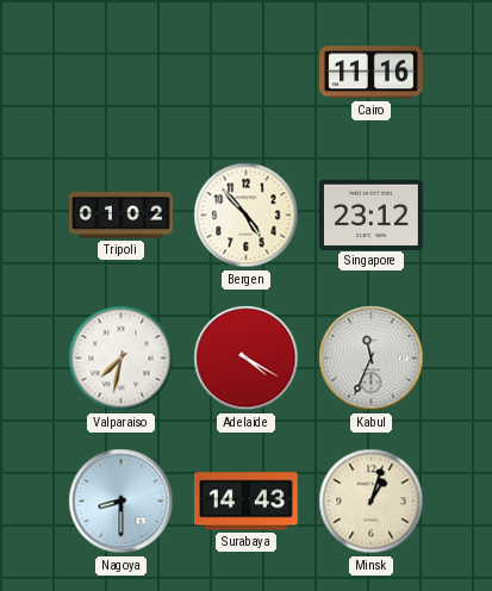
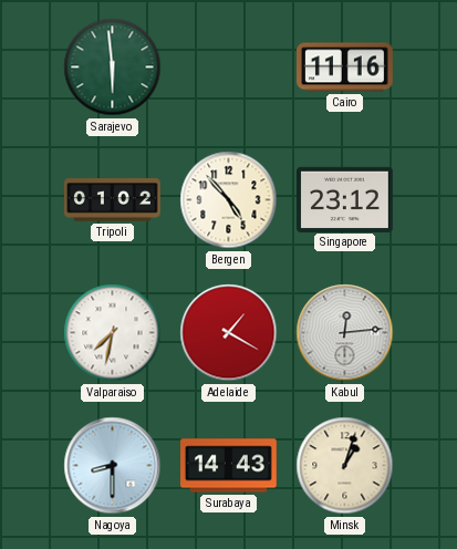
Sarajevo: none -> 5:59
Adelaide: 4:20 -> 1:20
Kabul: 11:34 -> 12:14
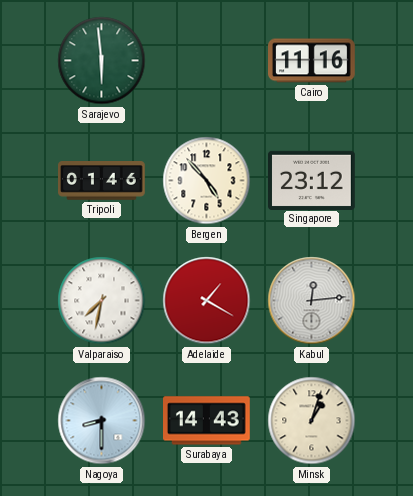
Tripoli: 01:02 -> 01:46
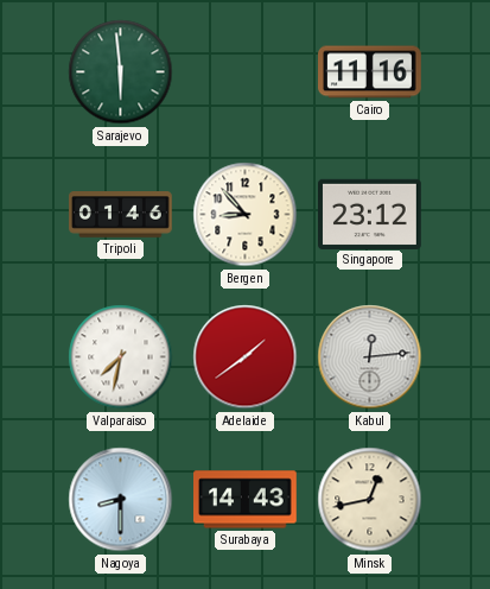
Bergen: 4:53 -> 8:53
Adelaide: 1:20 -> 1:39
Minsk: 1:03 -> 12:43
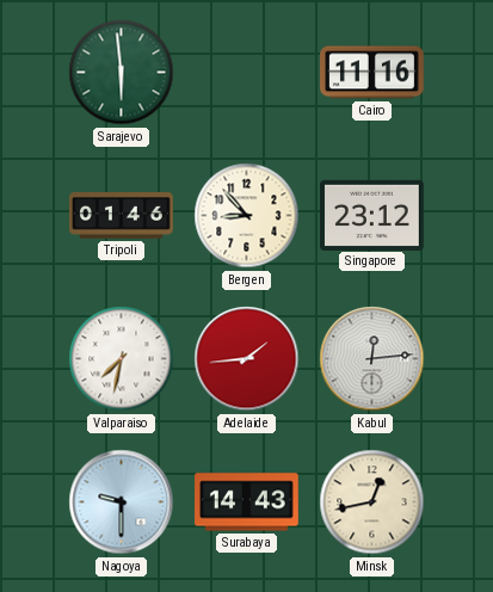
Adelaide: 1:39 -> 1:44
Nagoya: 8:30 -> 9:30
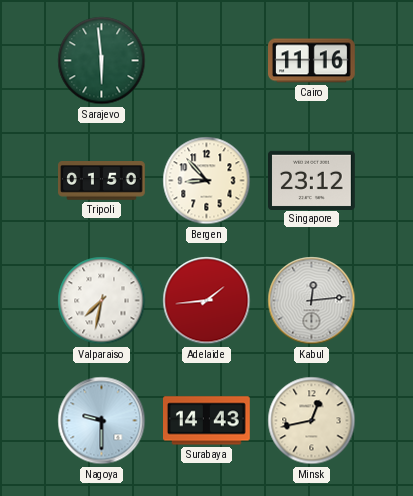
Tripoli: 01:46 -> 01:50
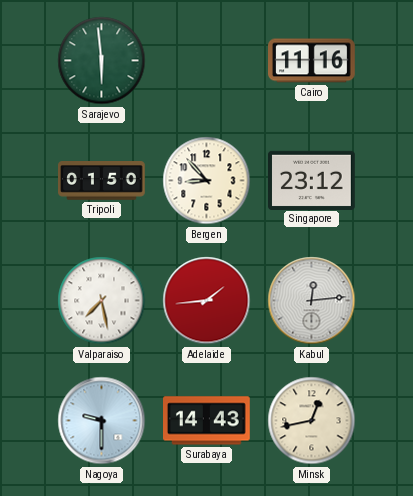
Valparaiso: 7:32 -> 7:28
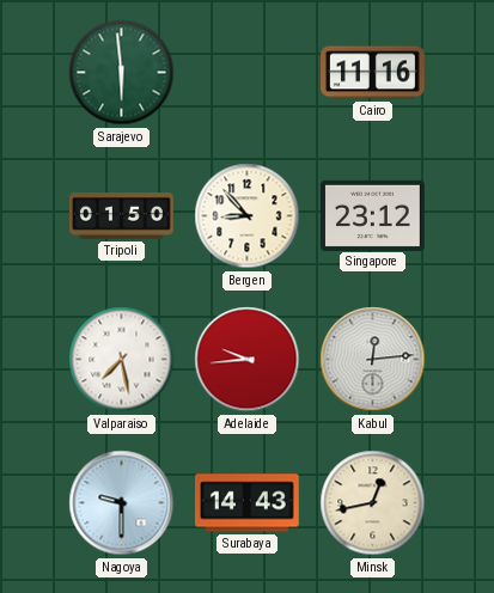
Adelaide: 1:44 -> 9:44
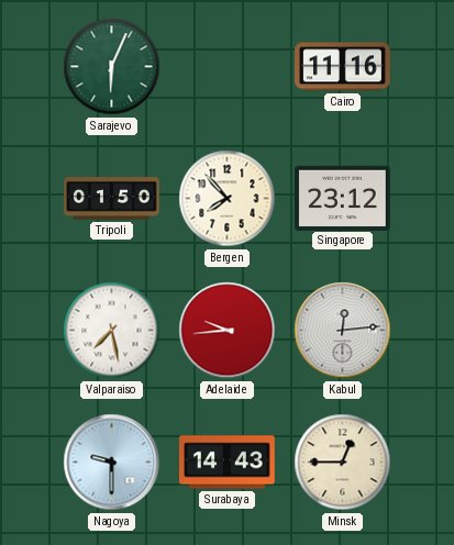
Sarajevo: 5:59 -> 6:04
Bergen: 8:53 -> 7:53
Minsk: 12:43 -> 12:45
